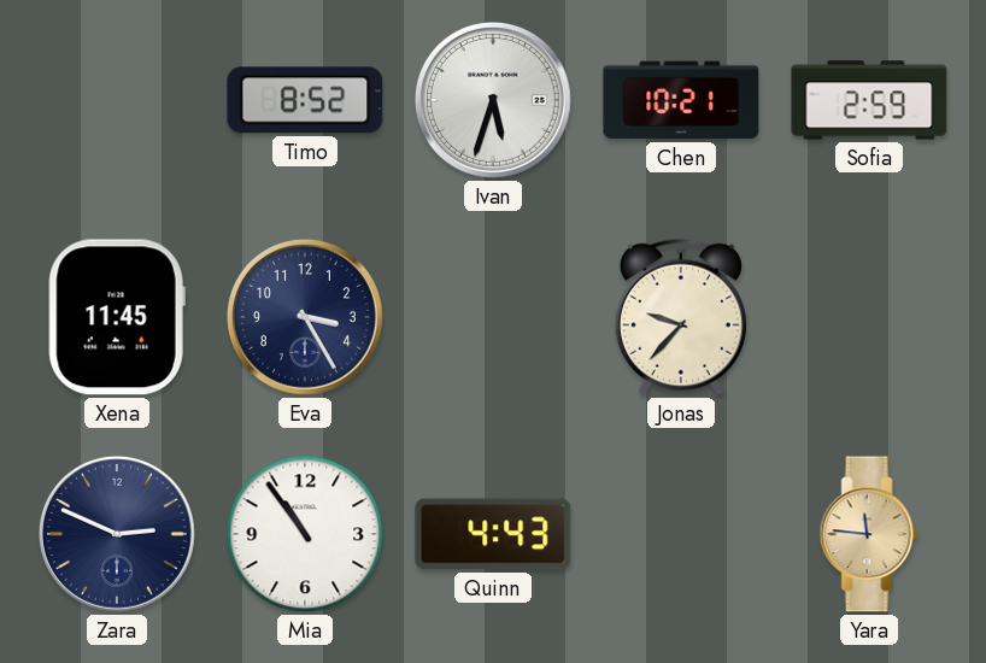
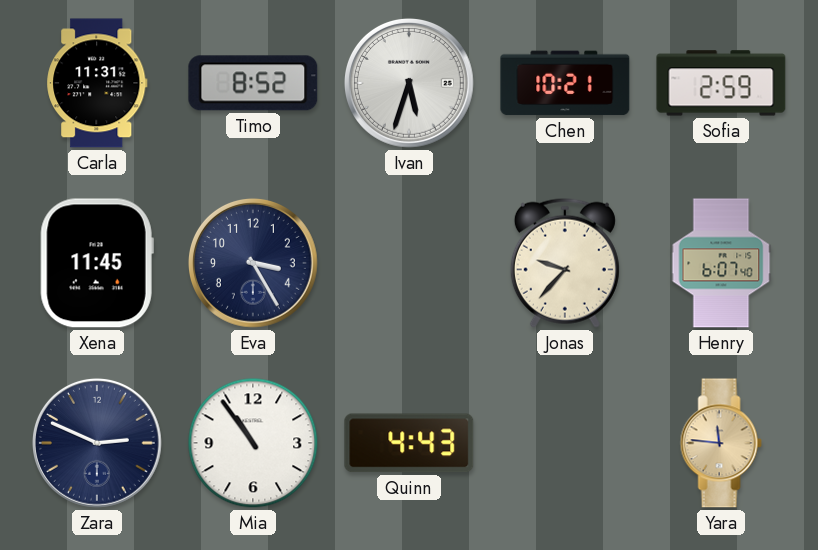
Carla: none -> 11:31
Henry: none -> 6:07
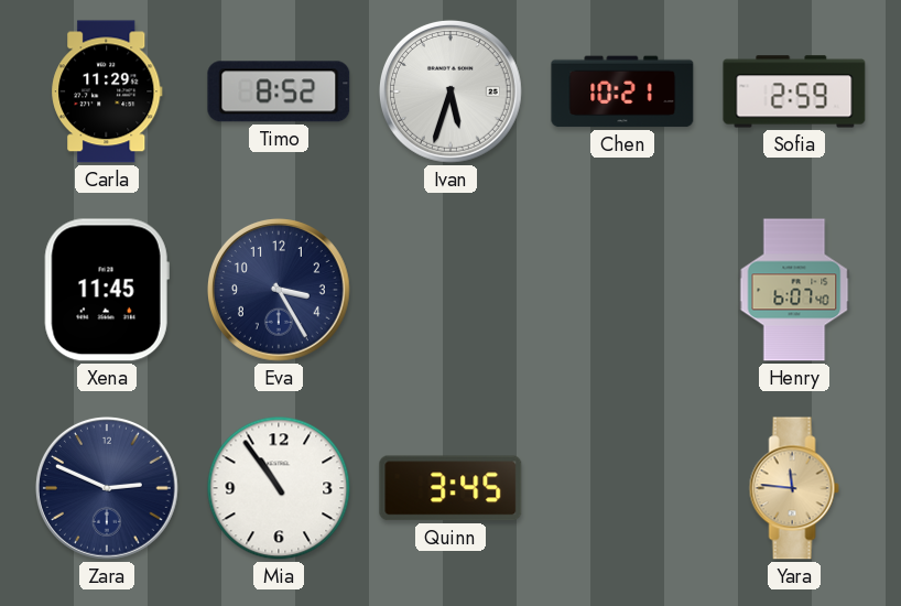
Carla: 11:31 -> 11:29
Jonas: 9:37 -> none
Quinn: 4:43 -> 3:45
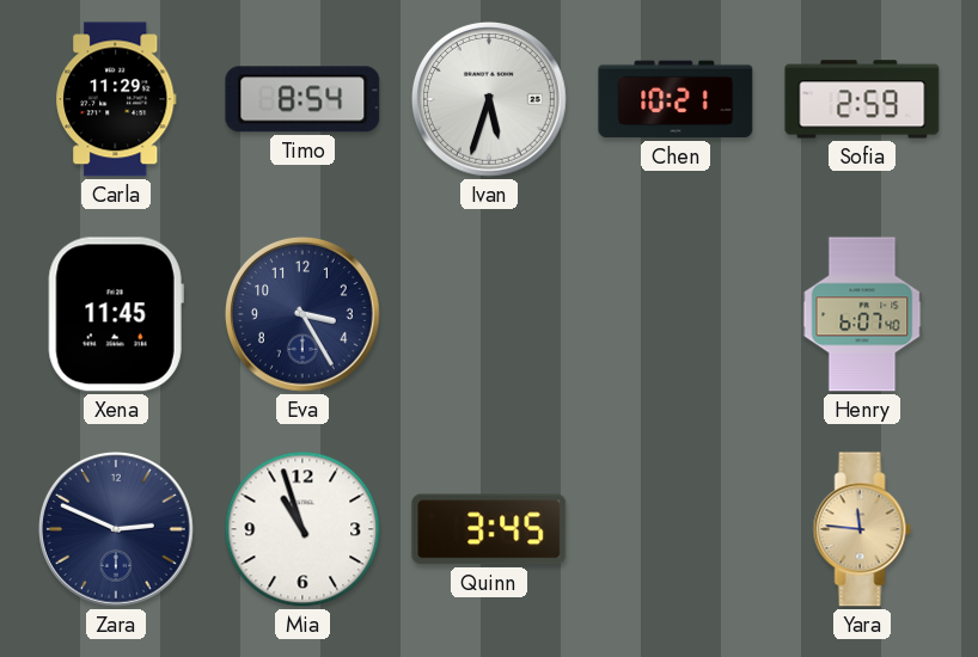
Timo: 8:52 -> 8:54
Mia: 10:54 -> 10:57
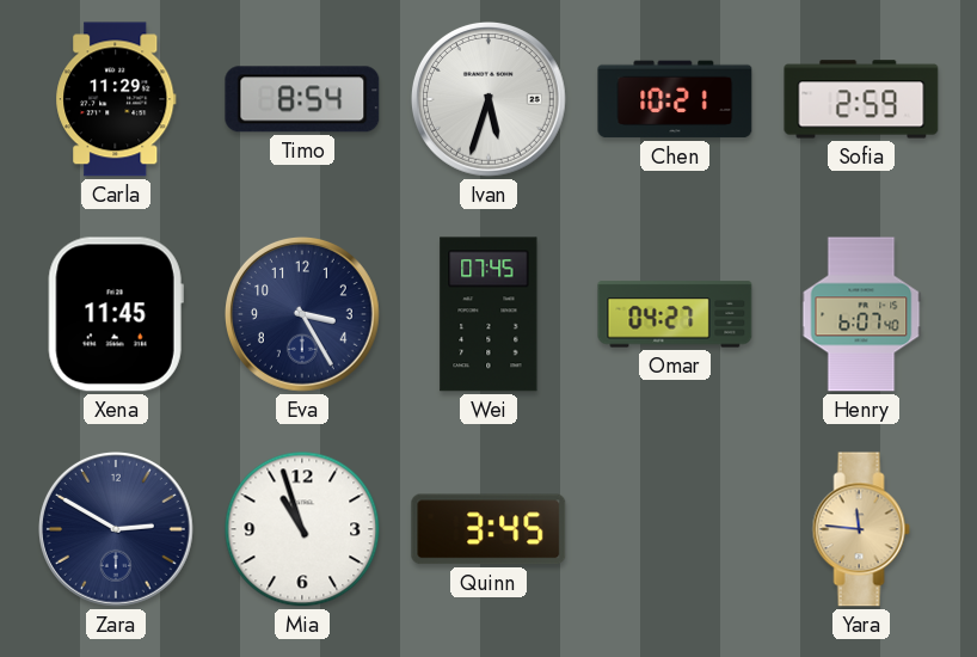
Wei: none -> 07:45
Omar: none -> 04:27
Zara: 2:49 -> 2:50
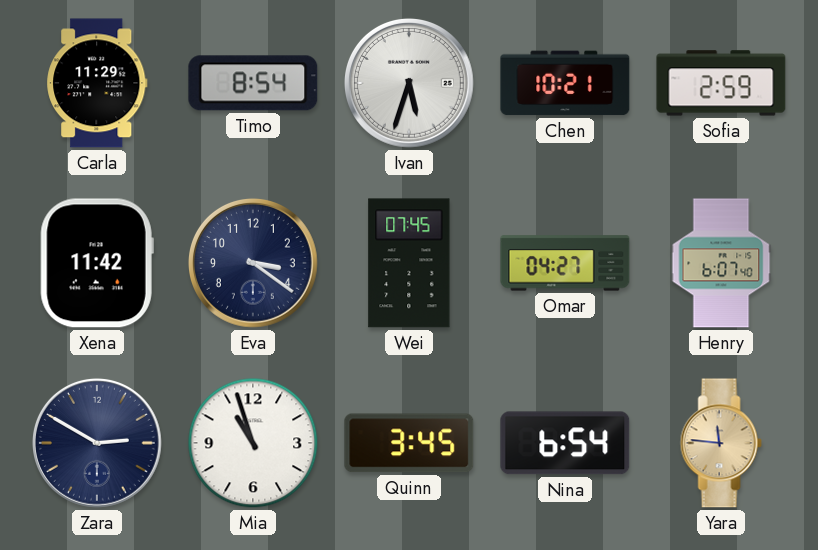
Xena: 11:45 -> 11:42
Eva: 3:25 -> 3:21
Nina: none -> 6:54
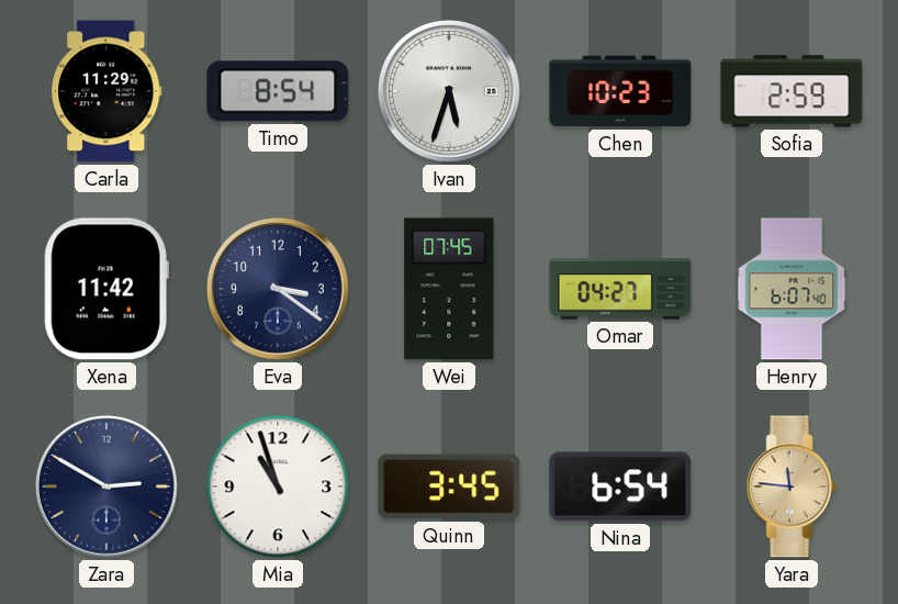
Chen: 10:21 -> 10:23
